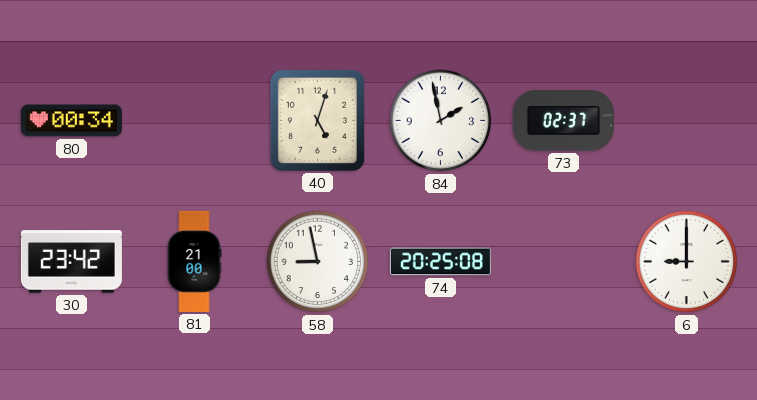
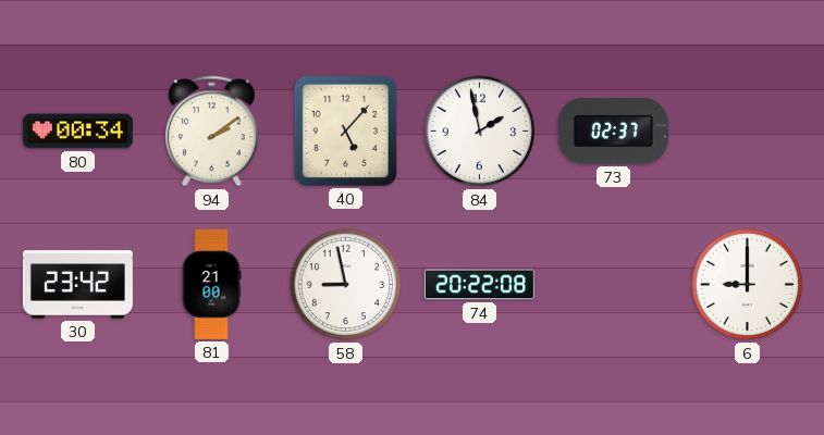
94: none -> 2:09
40: 5:03 -> 5:07
74: 20:25 -> 20:22
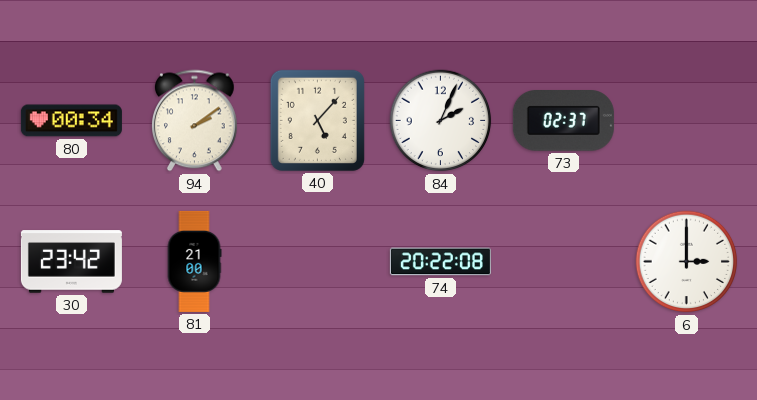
84: 1:58 -> 2:04
58: 8:58 -> none
6: 9:00 -> 3:00
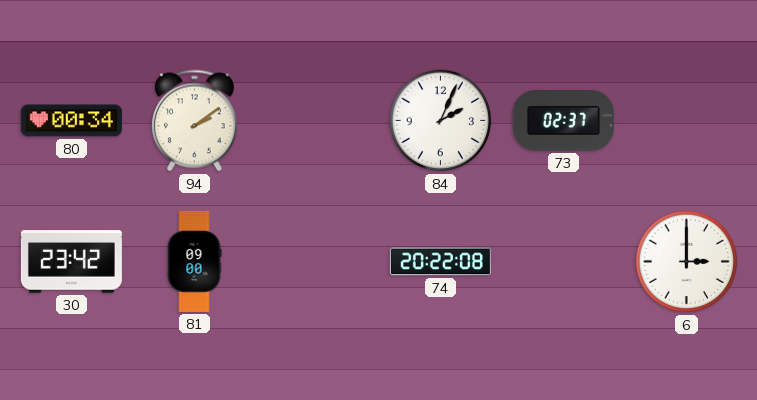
40: 5:07 -> none
81: 21:00 -> 09:00
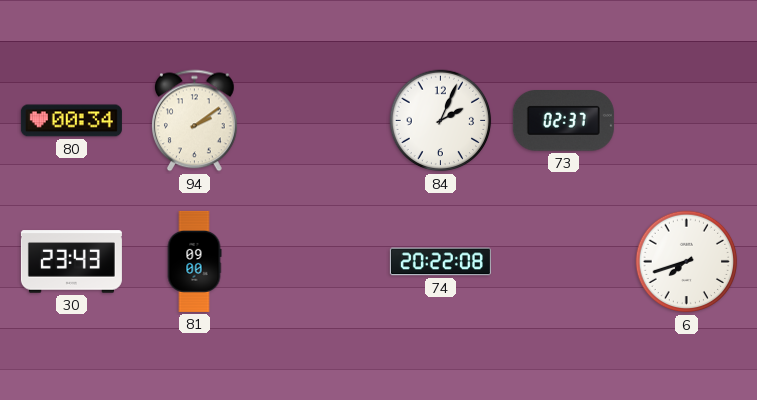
30: 23:42 -> 23:43
6: 3:00 -> 7:42
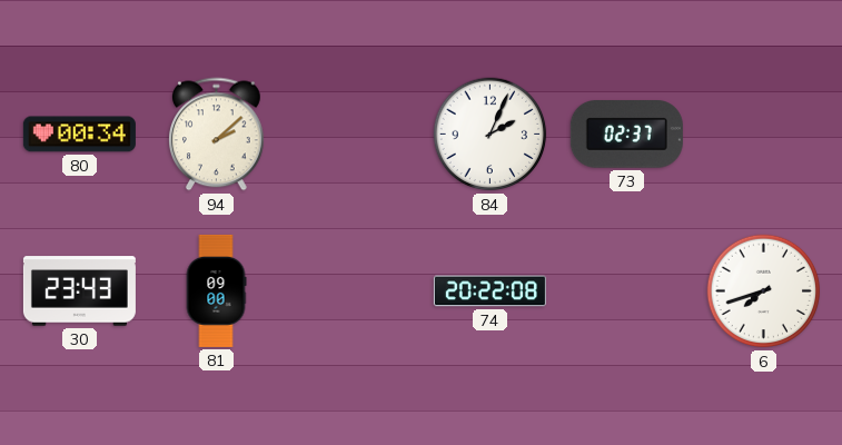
94: 2:09 -> 2:08
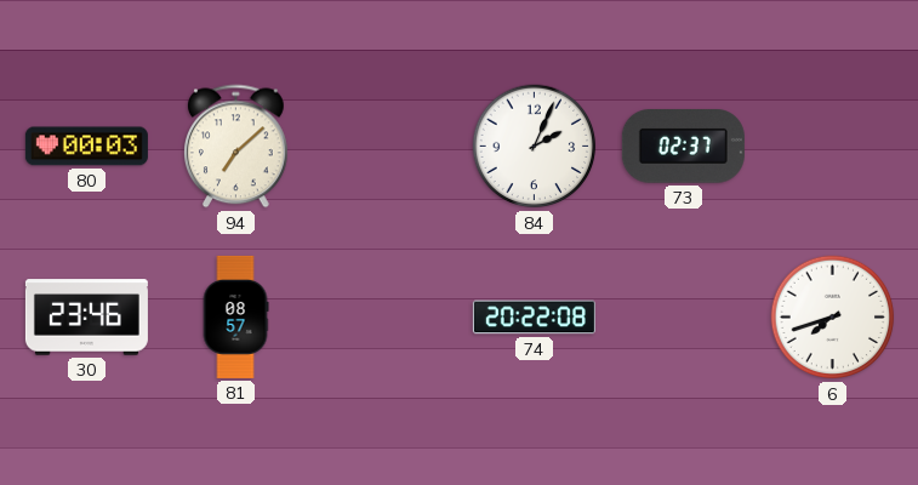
80: 00:34 -> 00:03
94: 2:08 -> 7:08
30: 23:43 -> 23:46
81: 09:00 -> 08:57
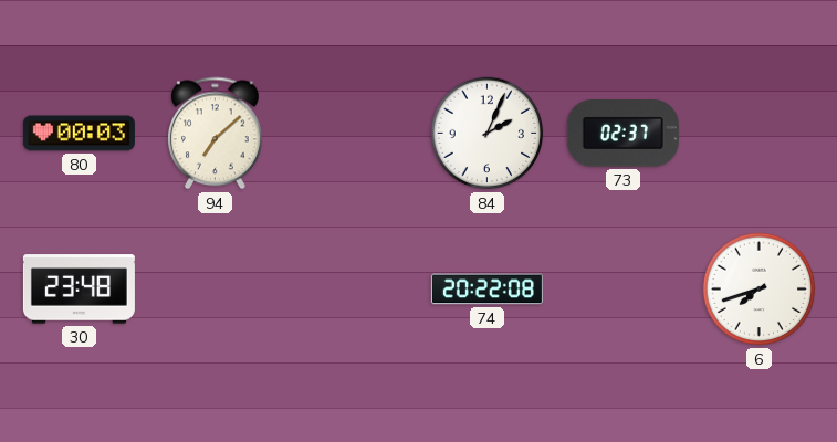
30: 23:46 -> 23:48
81: 08:57 -> none
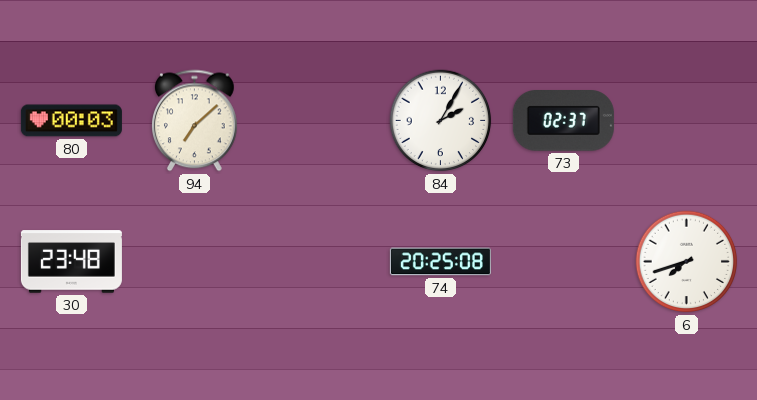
84: 2:04 -> 2:05
74: 20:22 -> 20:25
